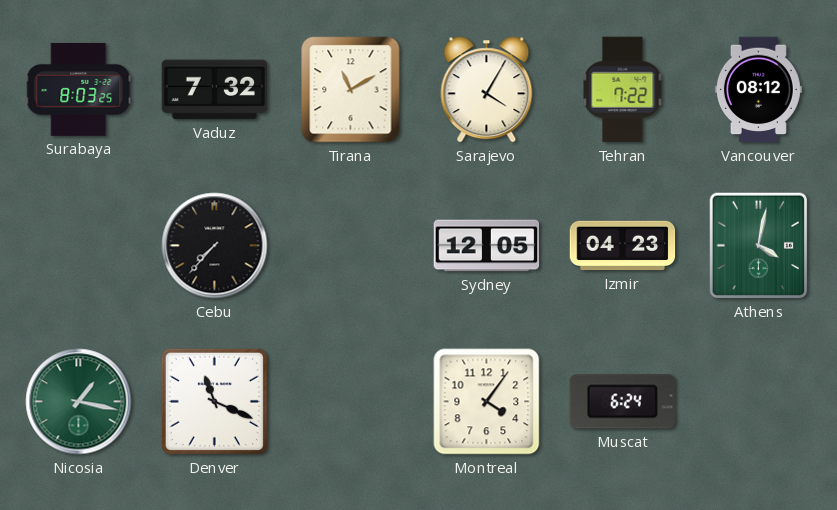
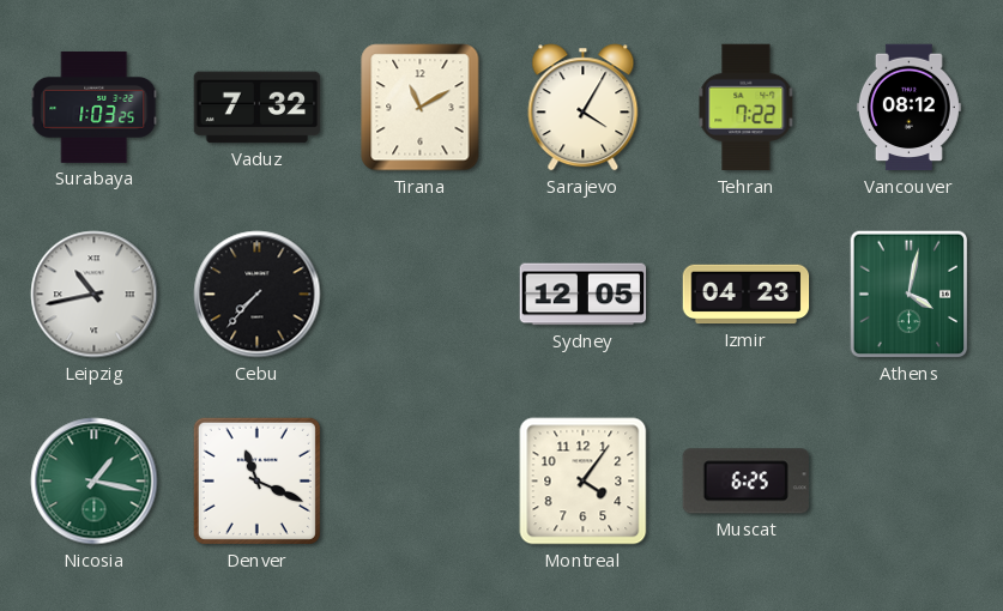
Surabaya: 8:03 -> 1:03
Leipzig: none -> 10:43
Muscat: 6:24 -> 6:25
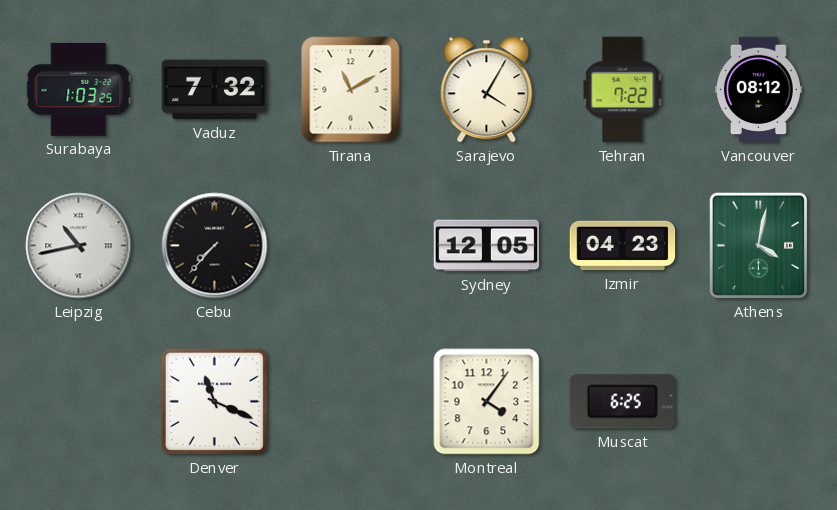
Nicosia: 1:17 -> none
